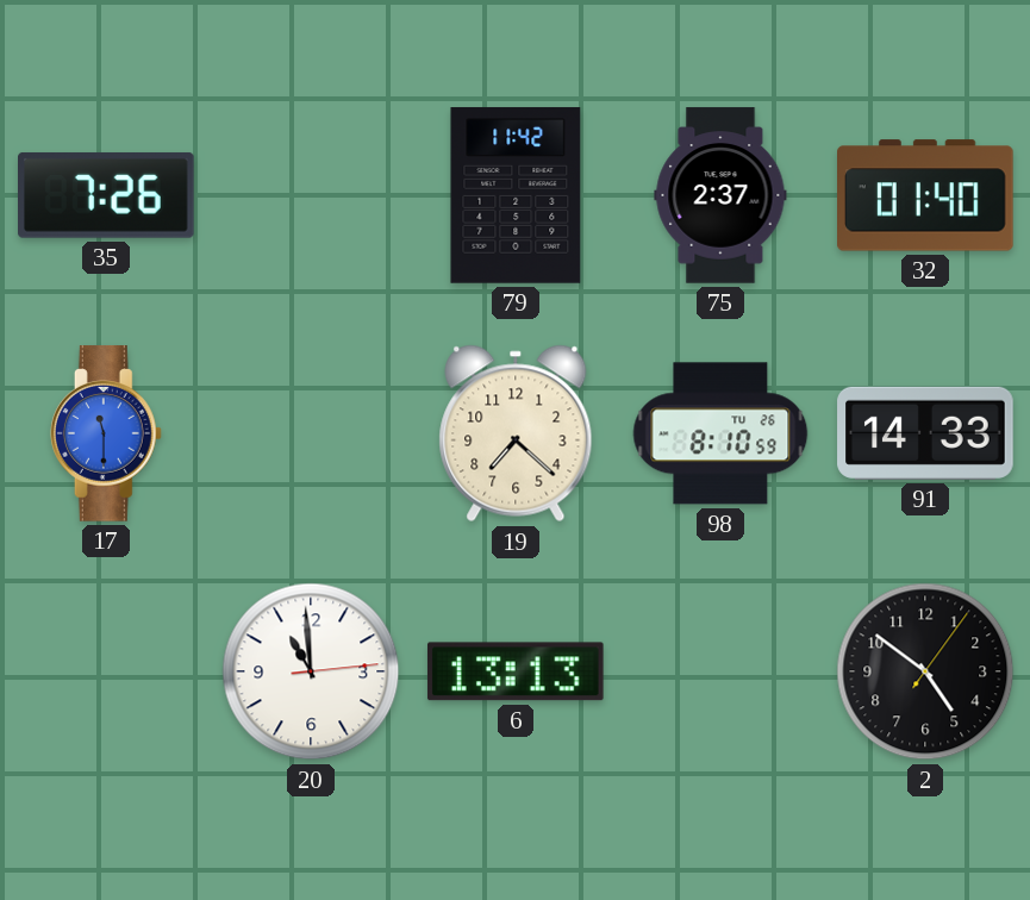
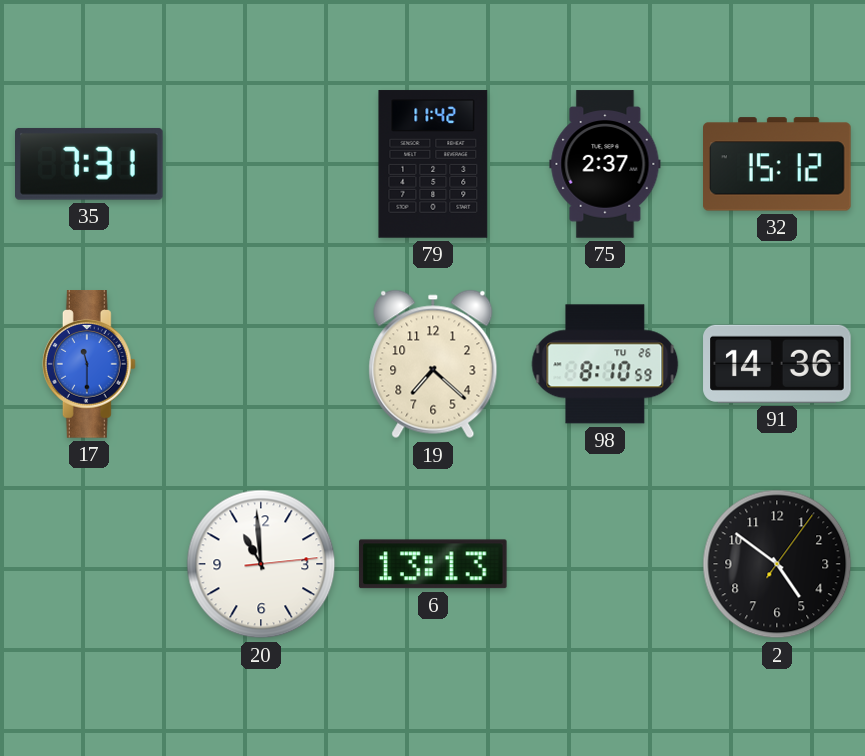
35: 7:26 -> 7:31
32: 01:40 -> 15:12
91: 14:33 -> 14:36
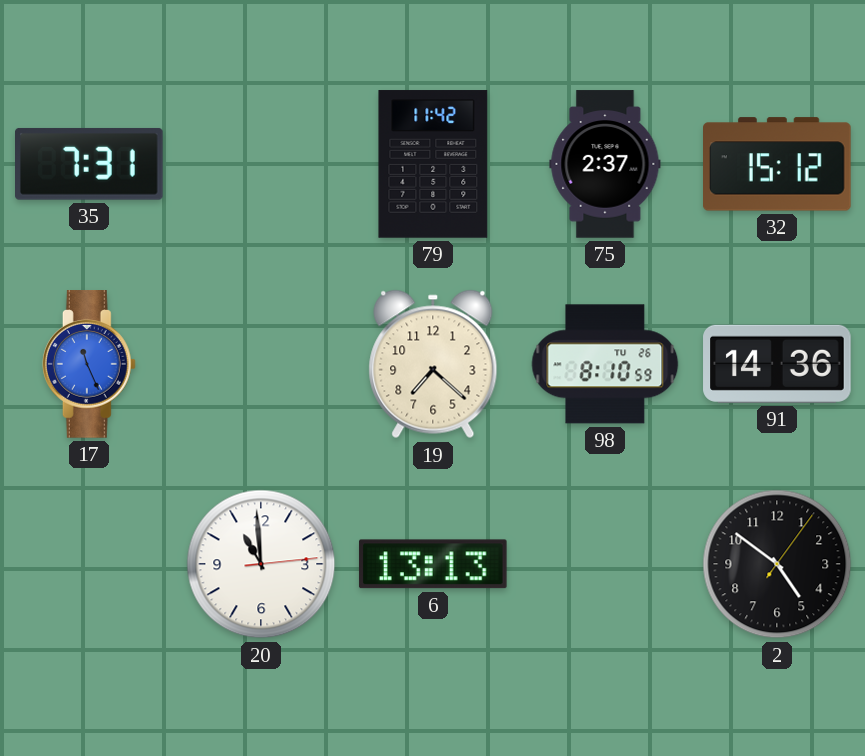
17: 11:30 -> 11:26
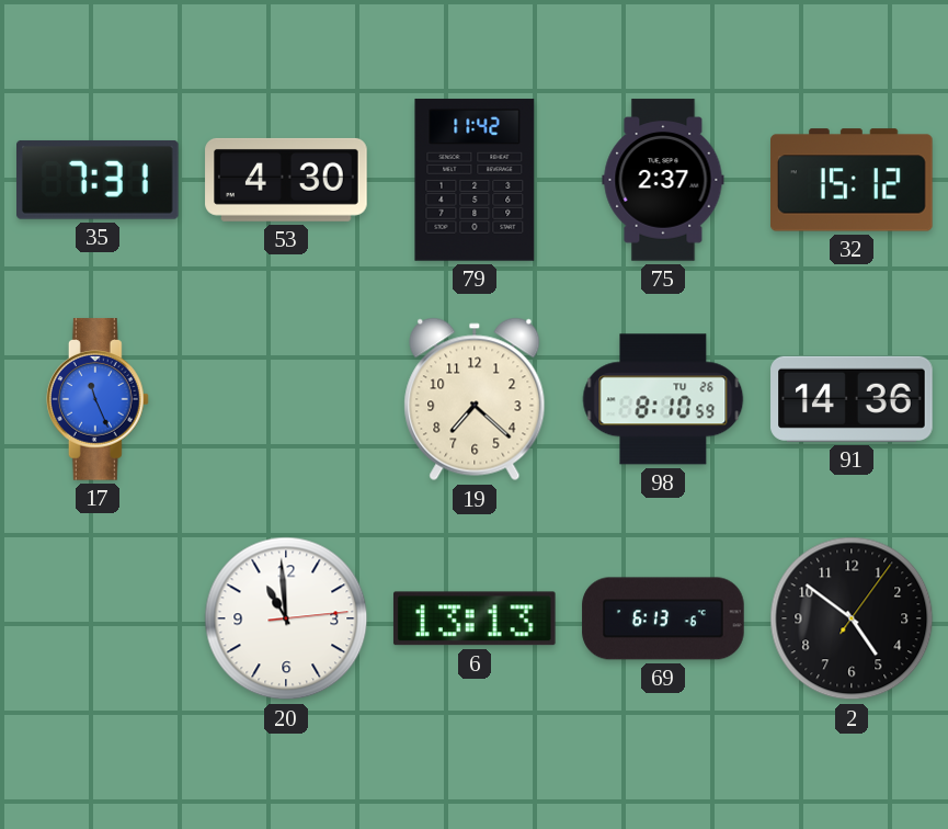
53: none -> 4:30
69: none -> 6:13
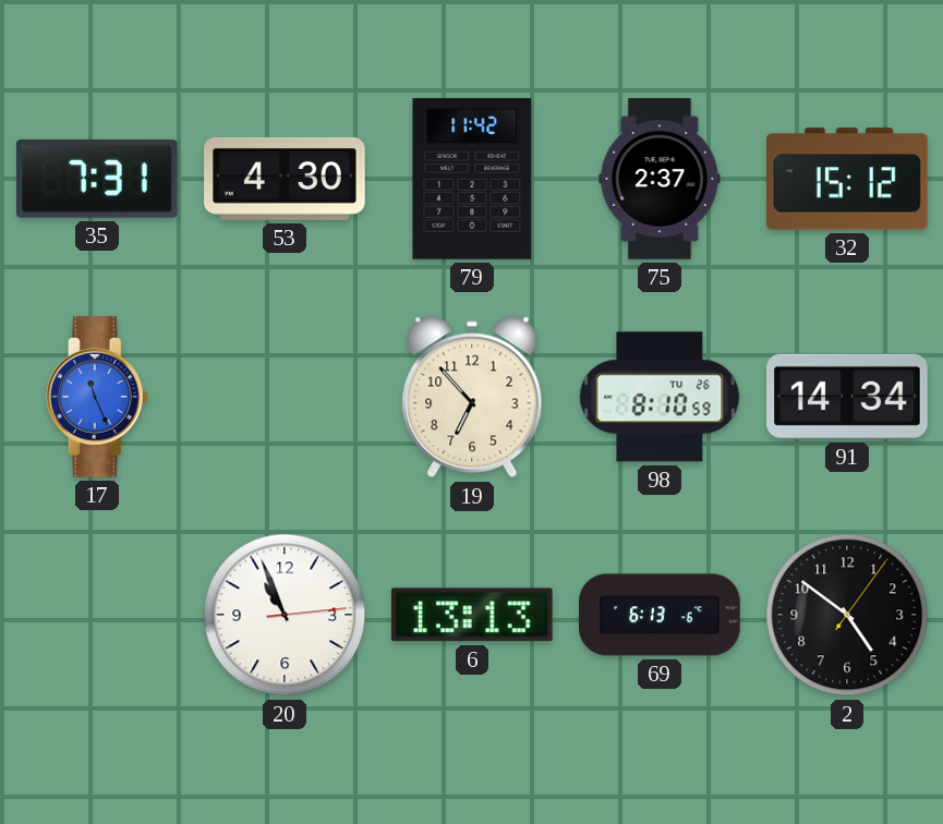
19: 7:22 -> 6:53
91: 14:36 -> 14:34
20: 10:59 -> 10:56
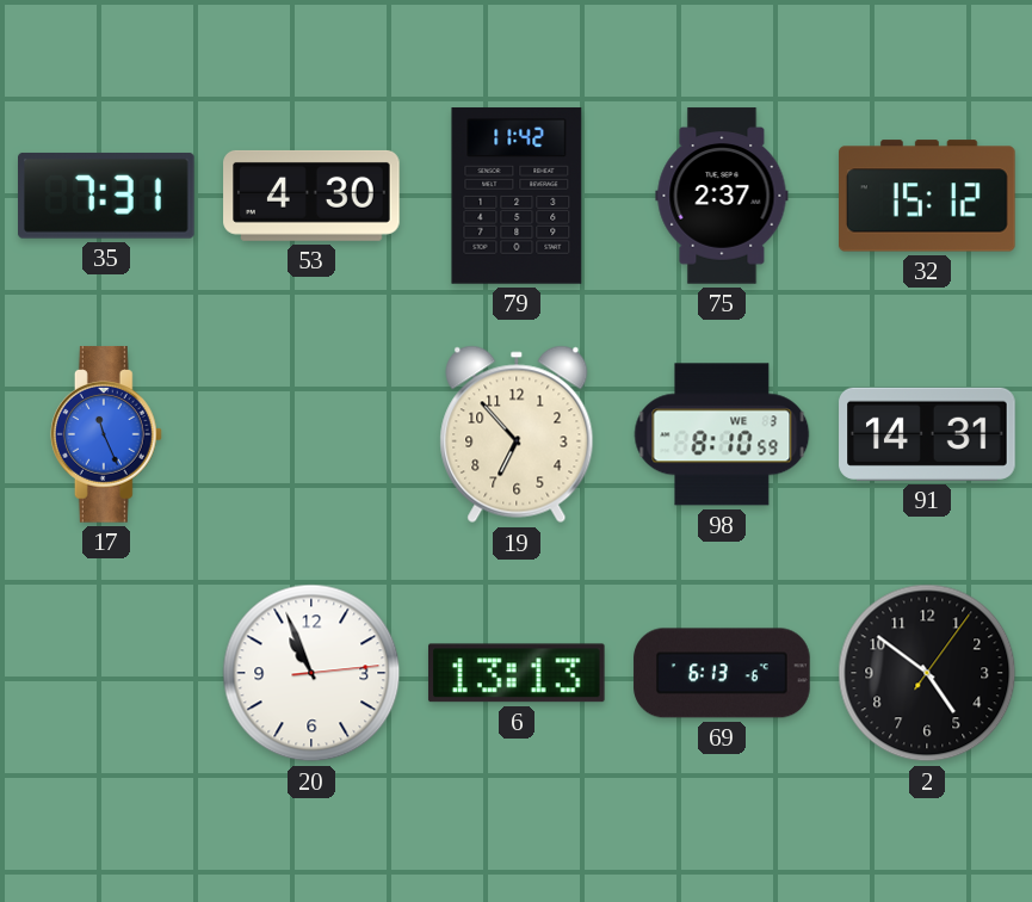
98 date: TU 26 -> WE 3
91: 14:34 -> 14:31
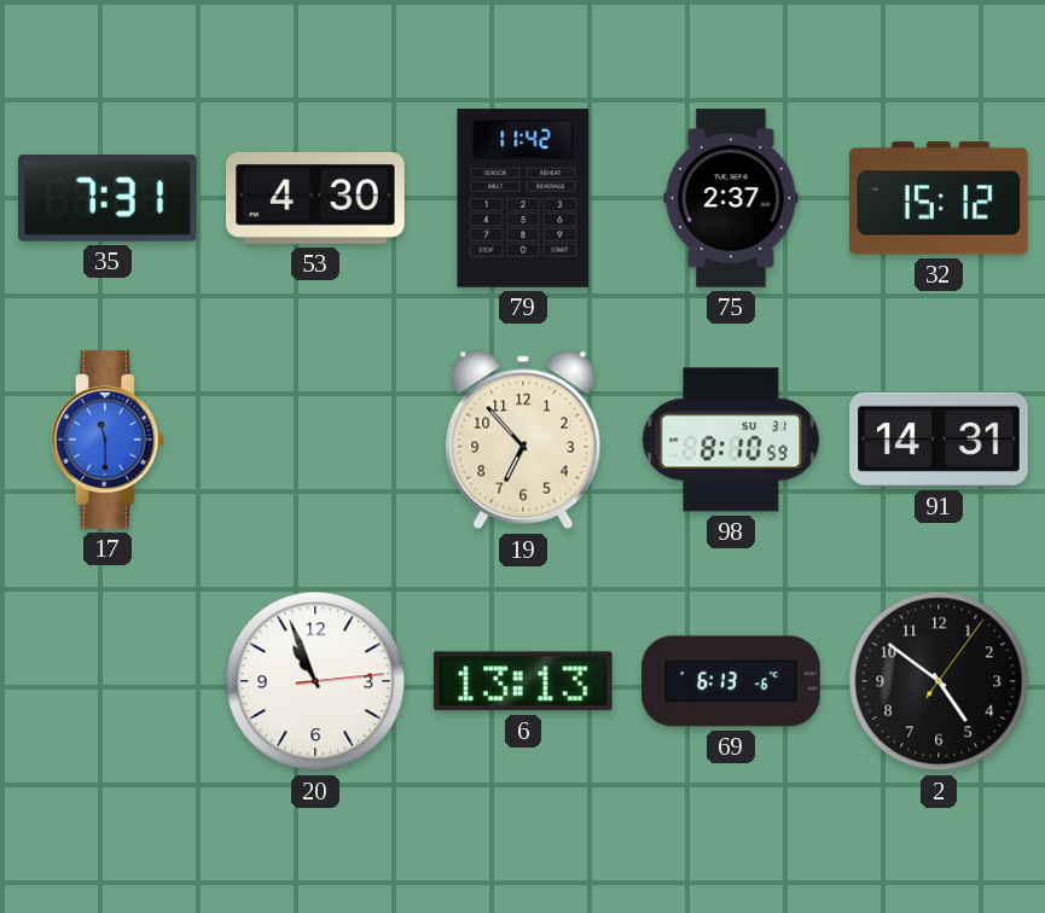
17: 11:26 -> 11:30
98 date: WE 3 -> SU 31
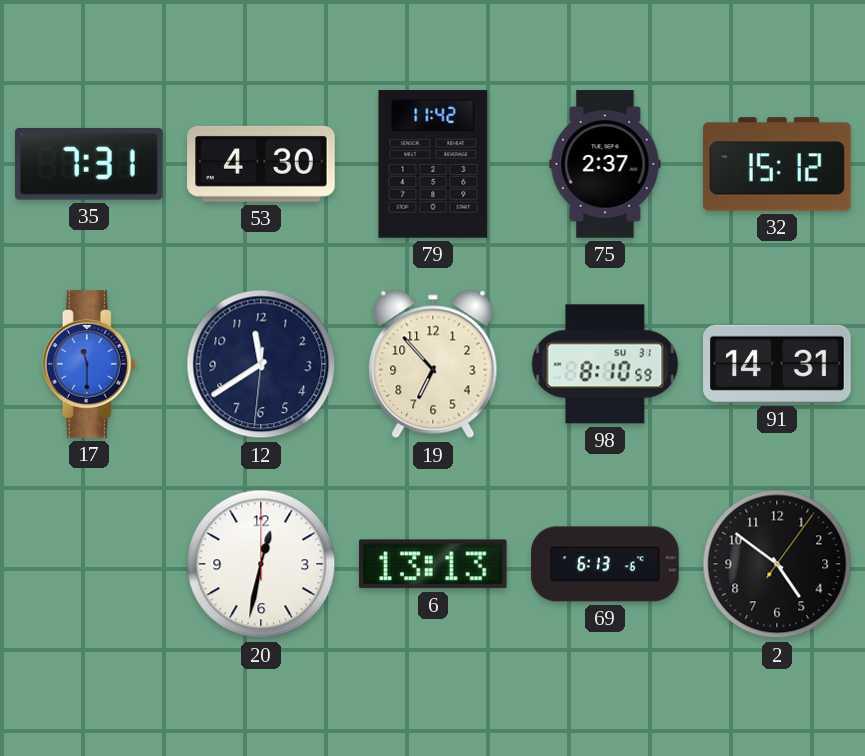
12: none -> 11:39
20: 10:56 -> 12:32
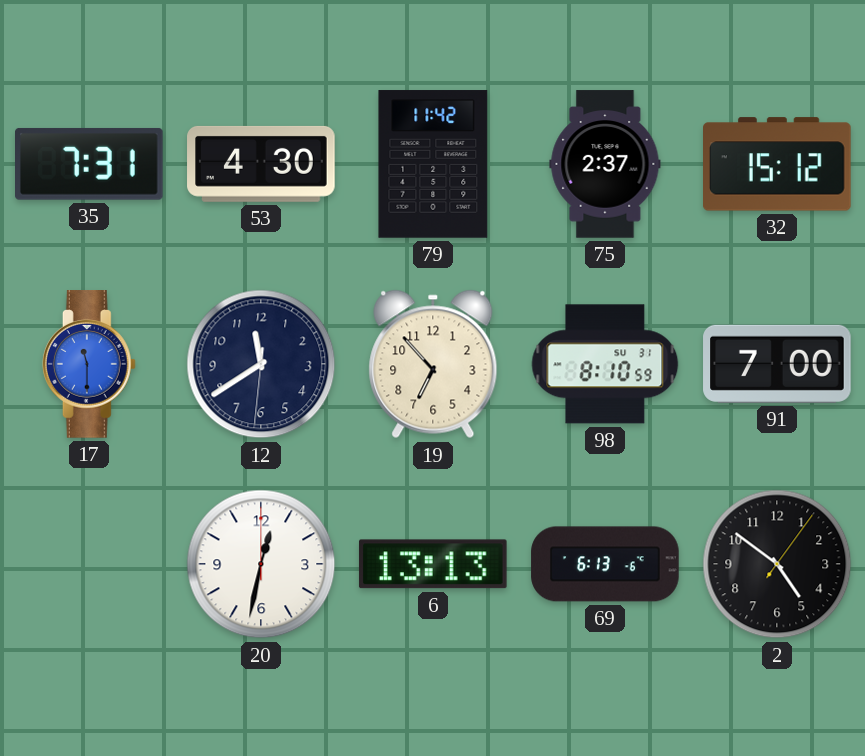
91: 14:31 -> 7:00
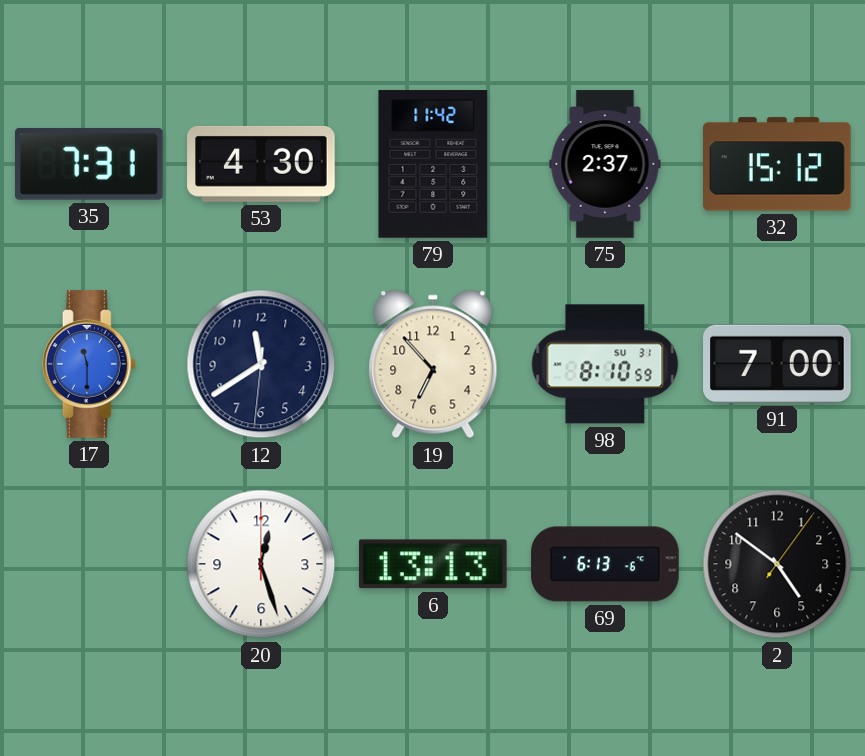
20: 12:32 -> 12:27
